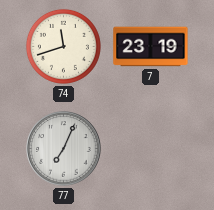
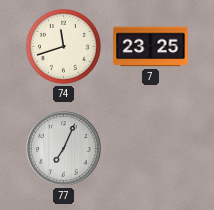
7: 23:19 -> 23:25
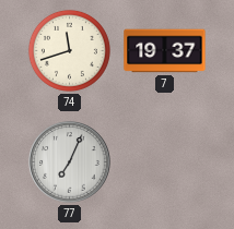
7: 23:25 -> 19:37
